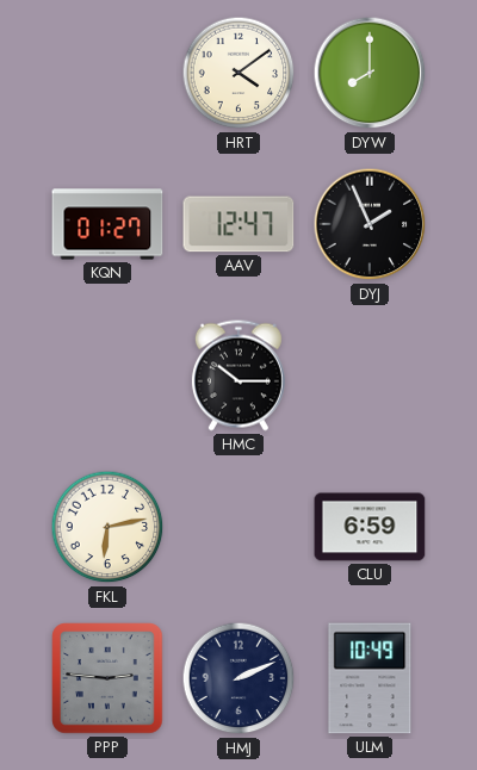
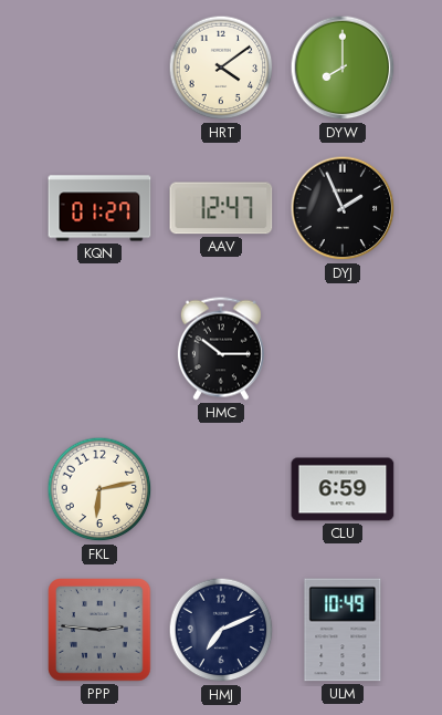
HMJ: 2:11 -> 7:11
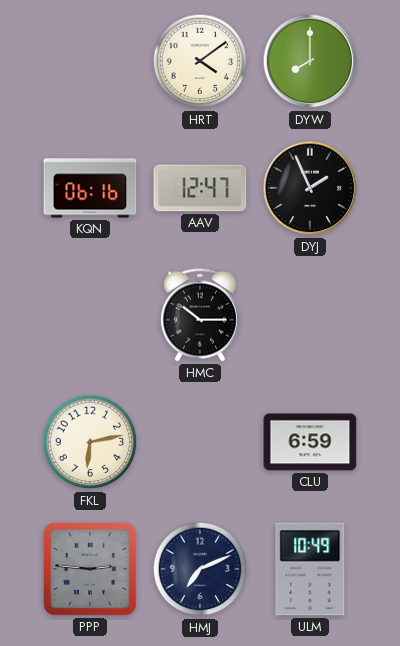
KQN: 01:27 -> 06:16
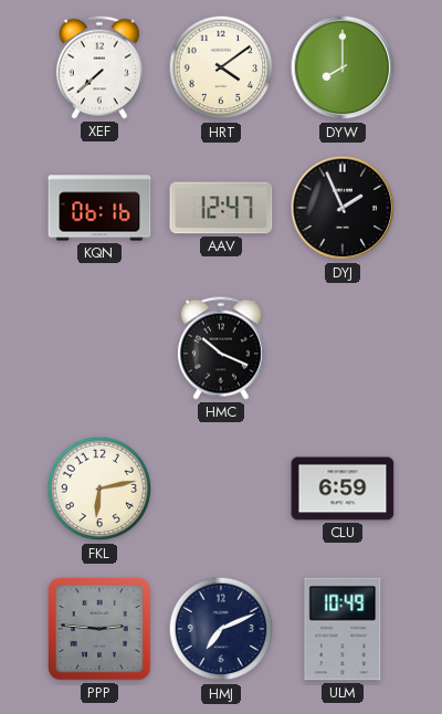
XEF: none -> 7:38
HMC: 10:15 -> 10:19
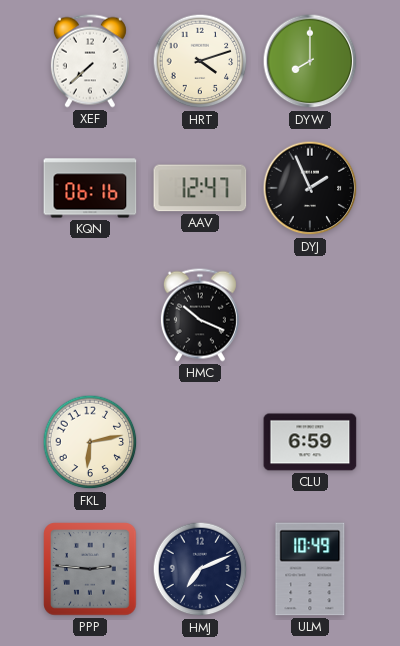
HRT: 4:09 -> 4:12
